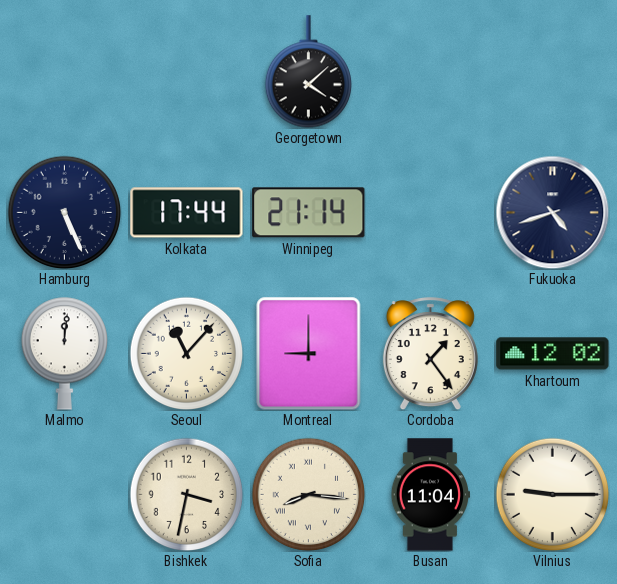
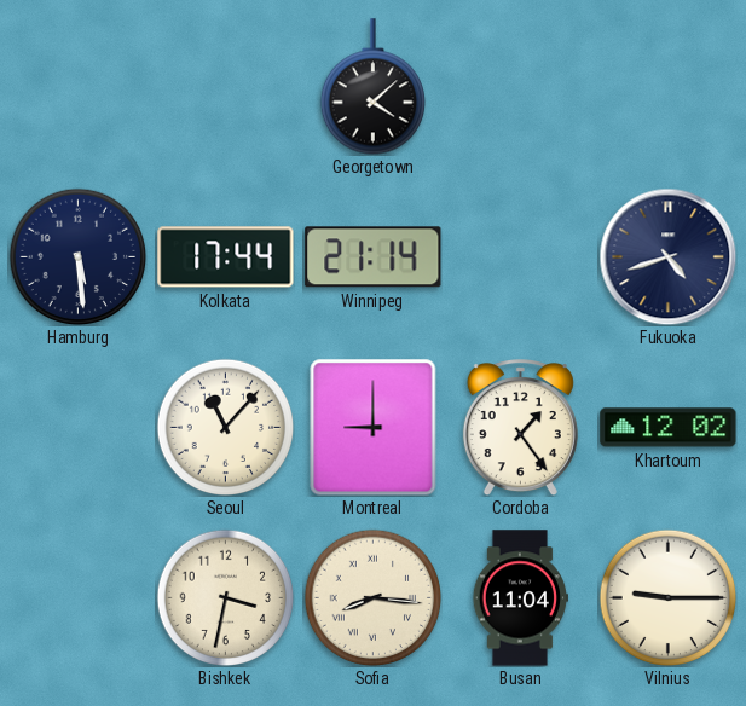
Hamburg: 5:26 -> 5:29
Malmo: 12:01 -> none
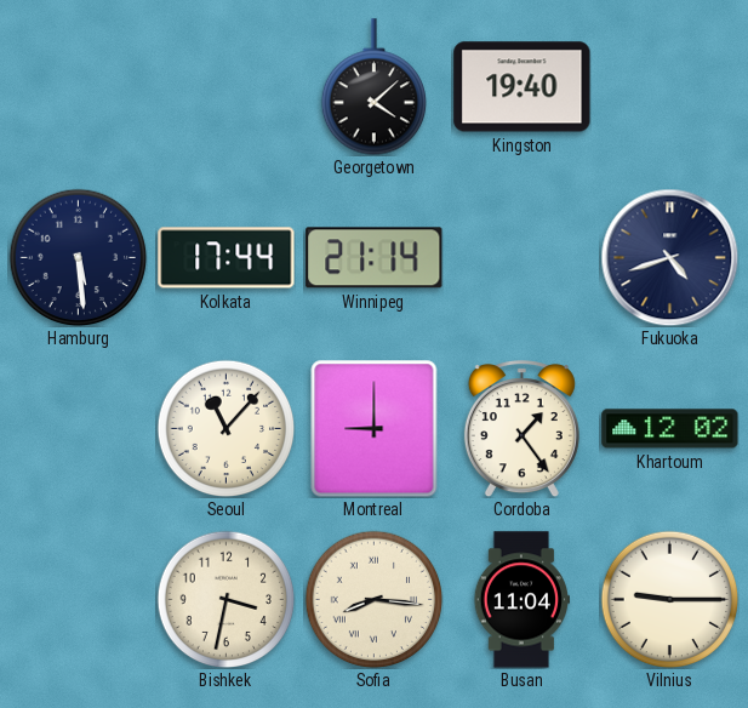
Kingston: none -> 19:40
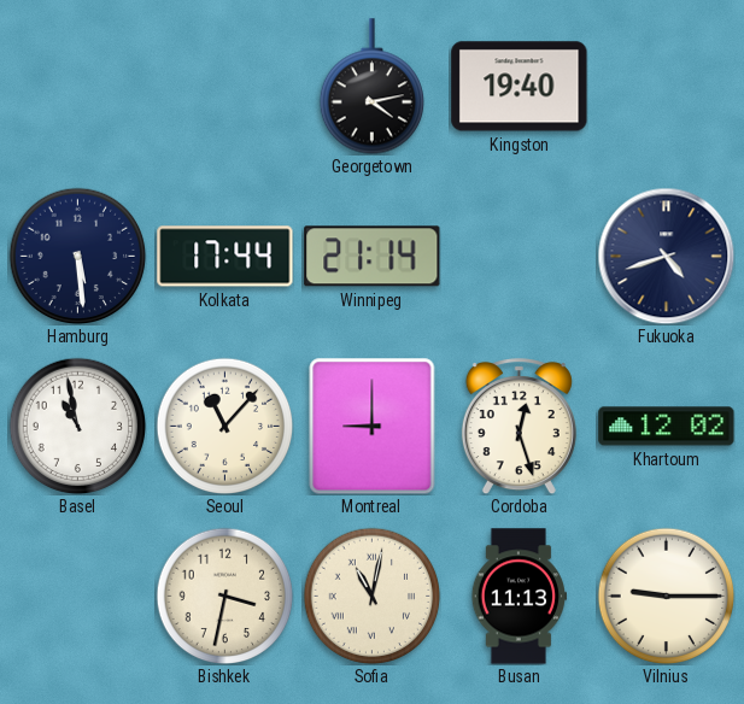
Georgetown: 4:08 -> 4:13
Basel: none -> 10:58
Cordoba: 1:24 -> 12:27
Sofia: 8:16 -> 11:02
Busan: 11:04 -> 11:13
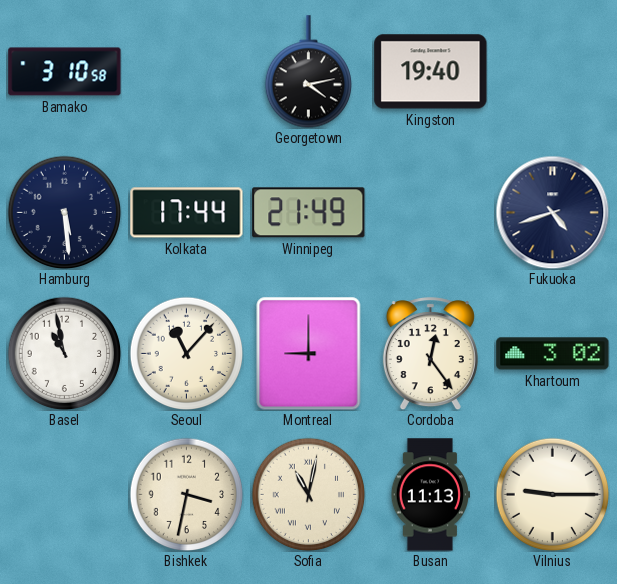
Bamako: none -> 3:10
Winnipeg: 21:14 -> 21:49
Cordoba: 12:27 -> 12:24
Khartoum: 12:02 -> 3:02
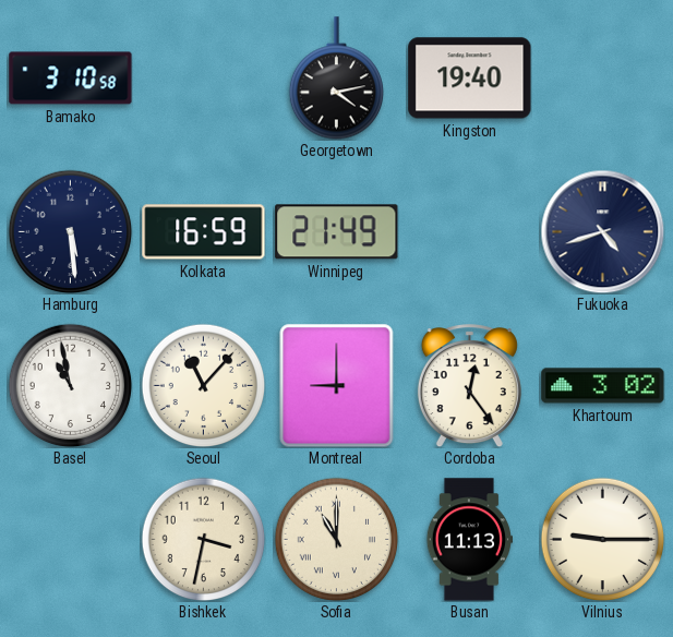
Kolkata: 17:44 -> 16:59
Sofia: 11:02 -> 11:00
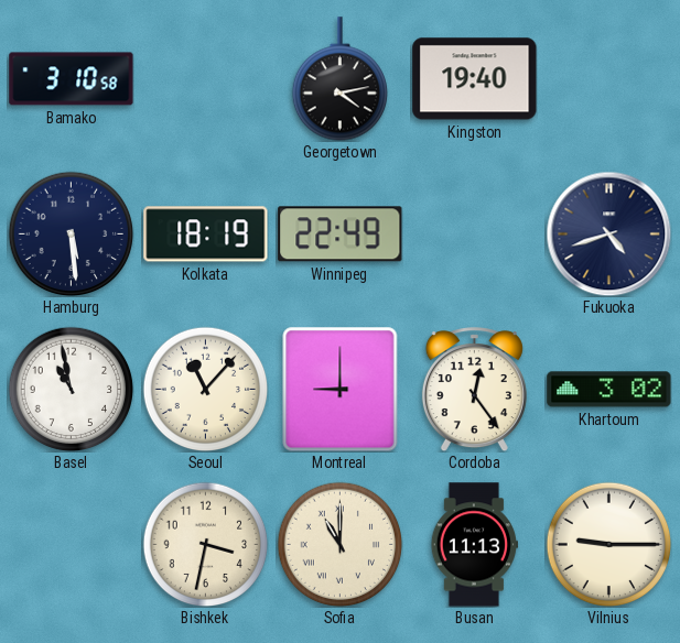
Kolkata: 16:59 -> 18:19
Winnipeg: 21:49 -> 22:49
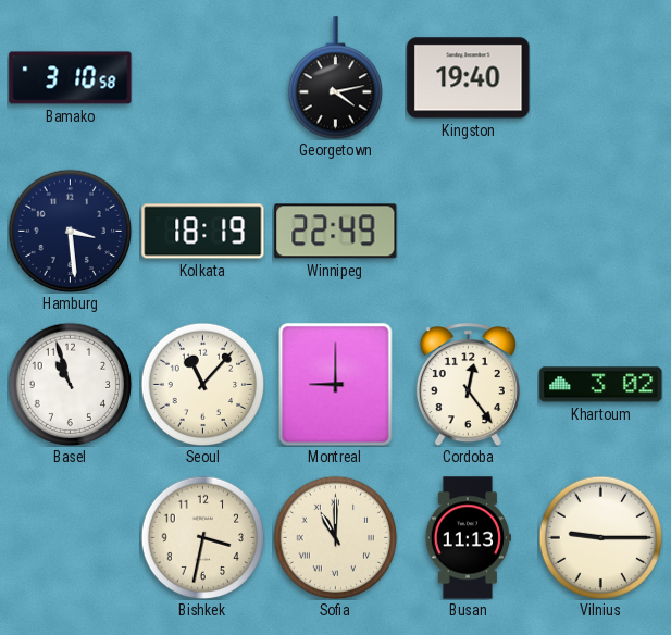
Hamburg: 5:29 -> 3:29
Fukuoka: 4:42 -> none
Basel: 10:58 -> 10:57
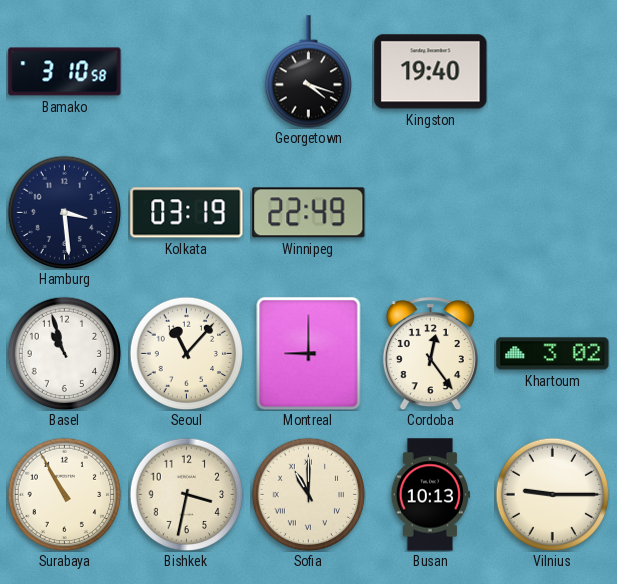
Georgetown: 4:13 -> 4:18
Kolkata: 18:19 -> 03:19
Surabaya: none -> 10:55
Busan: 11:13 -> 10:13
